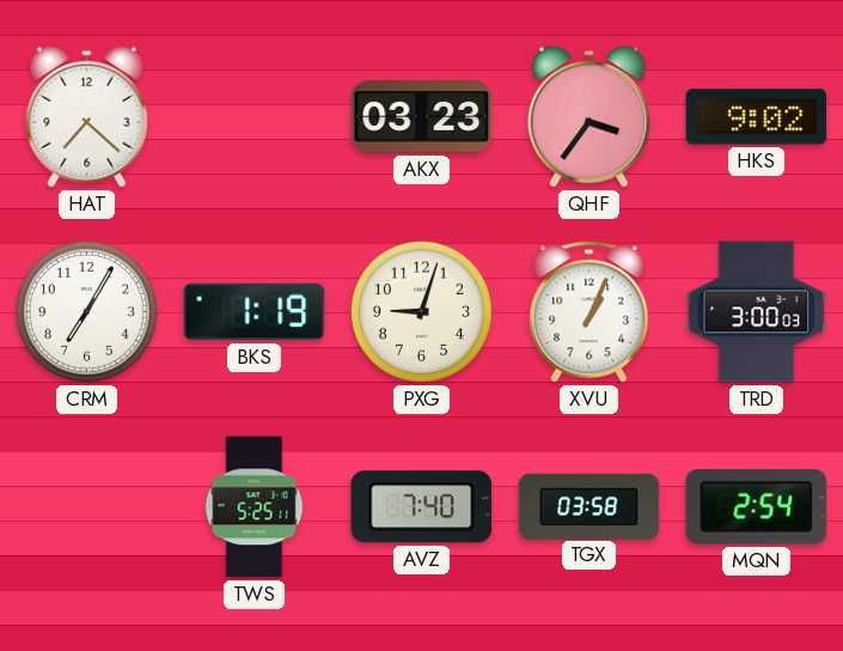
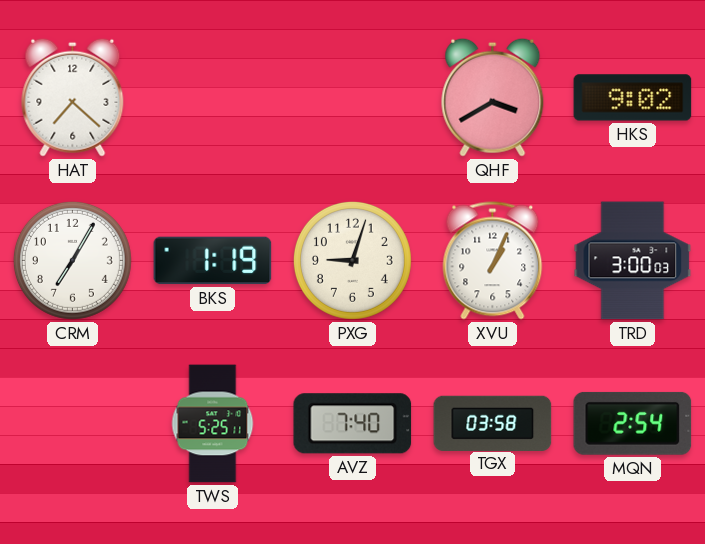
AKX: 03:23 -> none
QHF: 3:36 -> 3:40
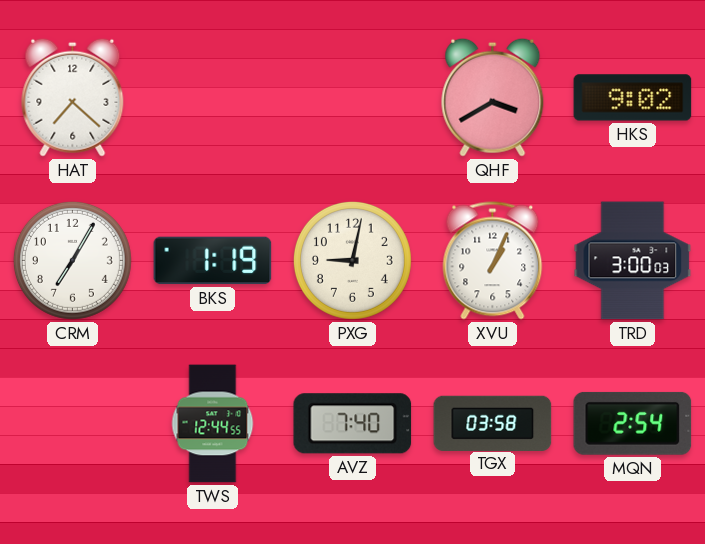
PXG: 9:03 -> 9:02
TWS: 5:25 -> 12:44
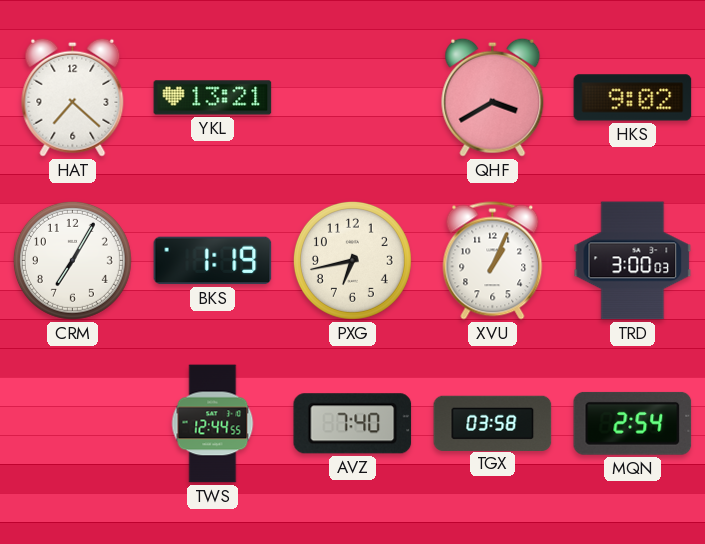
YKL: none -> 13:21
PXG: 9:02 -> 6:43
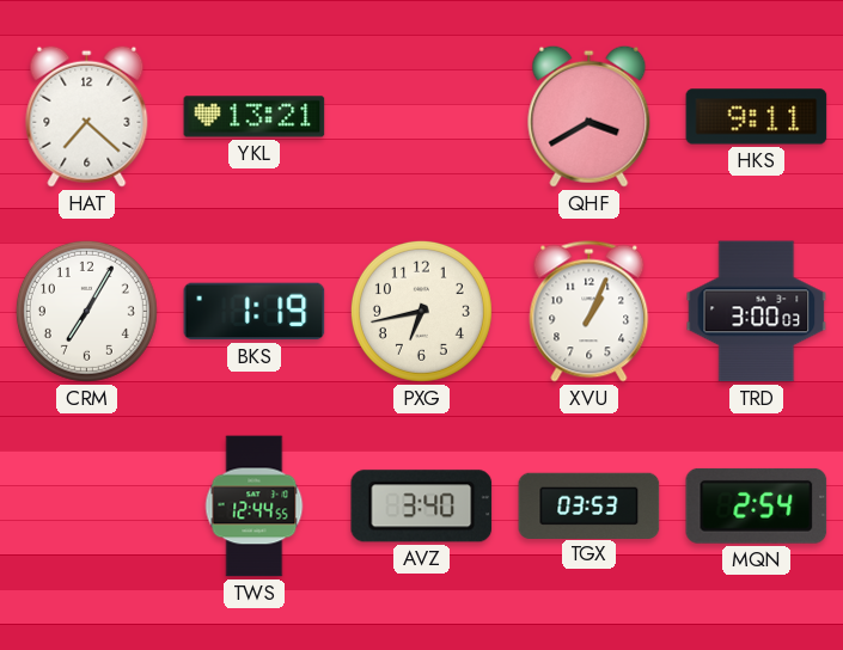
HKS: 9:02 -> 9:11
AVZ: 7:40 -> 3:40
TGX: 03:58 -> 03:53
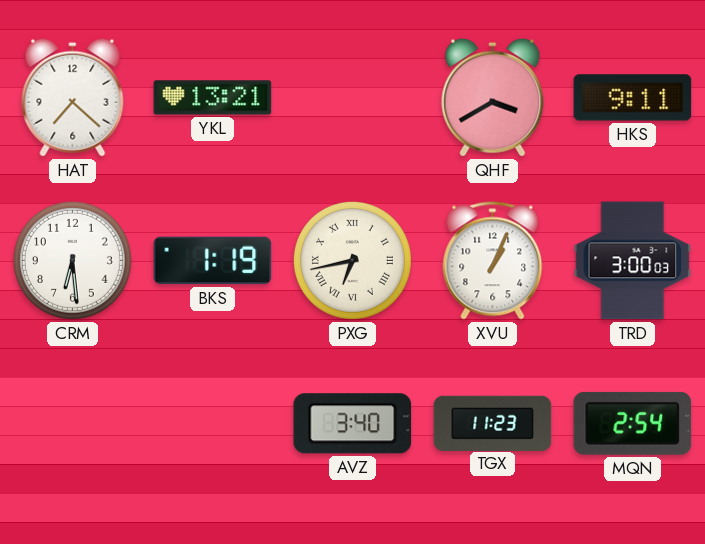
CRM: 7:05 -> 6:29
PXG numerals: Arabic -> Roman
TWS: 12:44 -> none
TGX: 03:53 -> 11:23
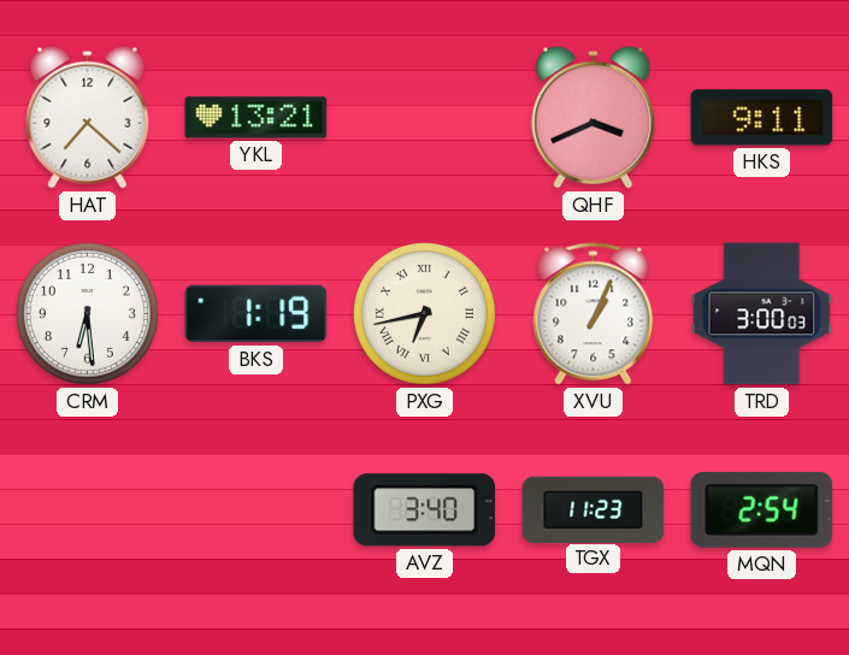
QHF: 3:40 -> 3:41
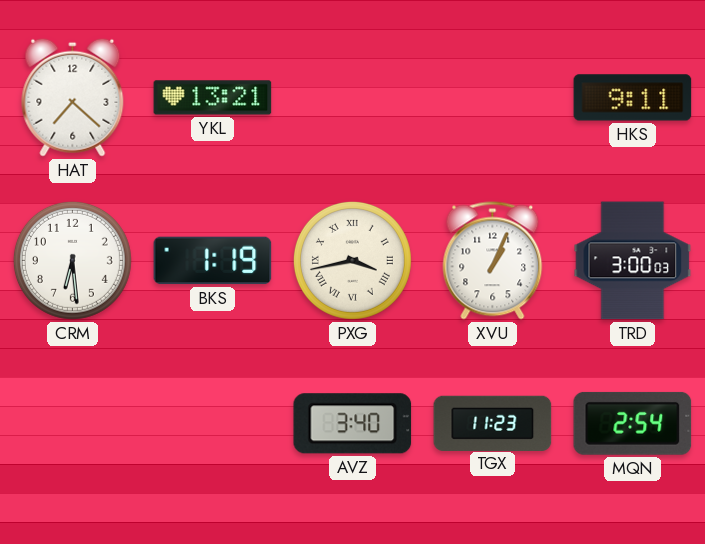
QHF: 3:41 -> none
PXG: 6:43 -> 3:43
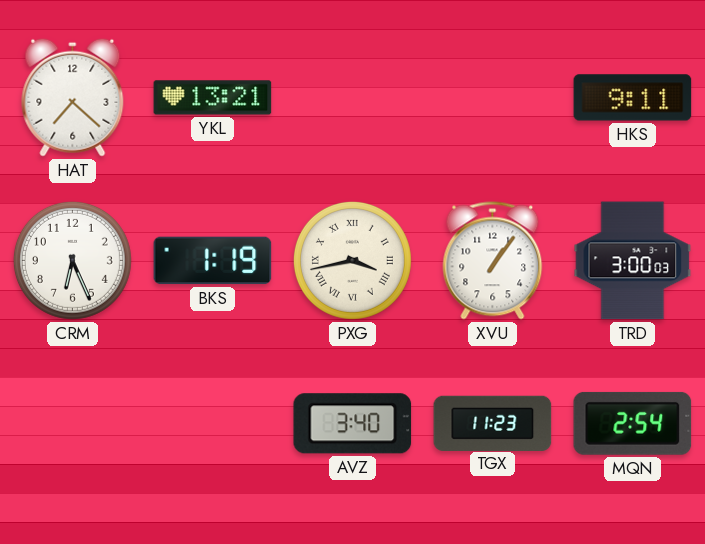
CRM: 6:29 -> 6:26
XVU: 1:04 -> 1:06
